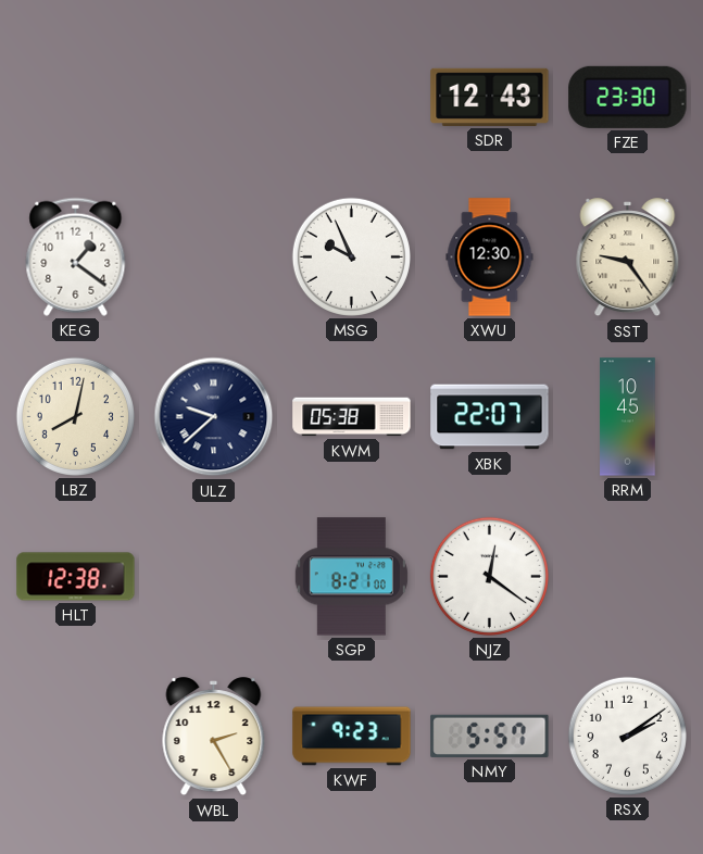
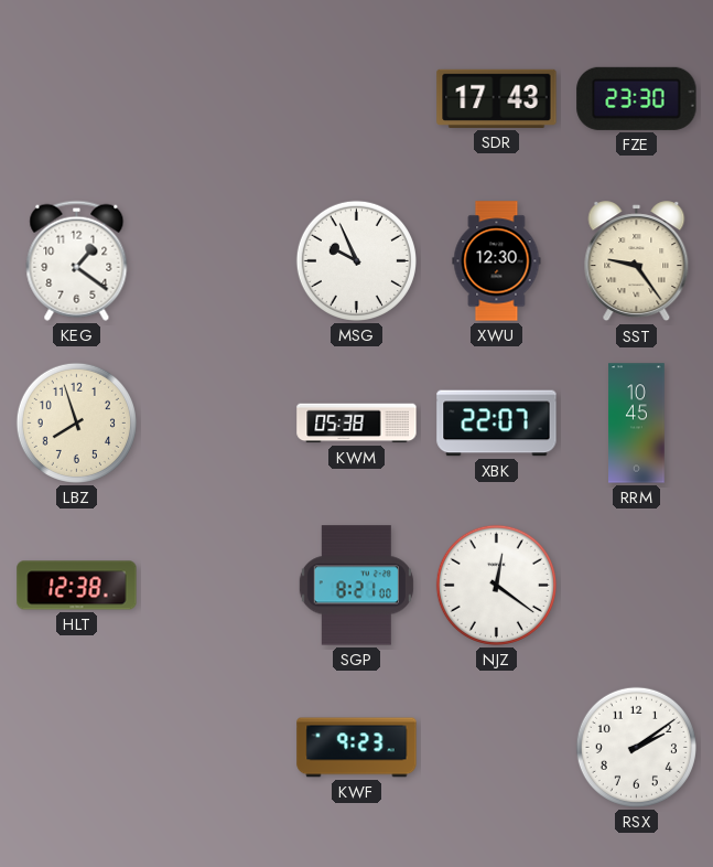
SDR: 12:43 -> 17:43
LBZ: 8:02 -> 7:57
ULZ: 9:38 -> none
WBL: 2:25 -> none
NMY: 5:57 -> none
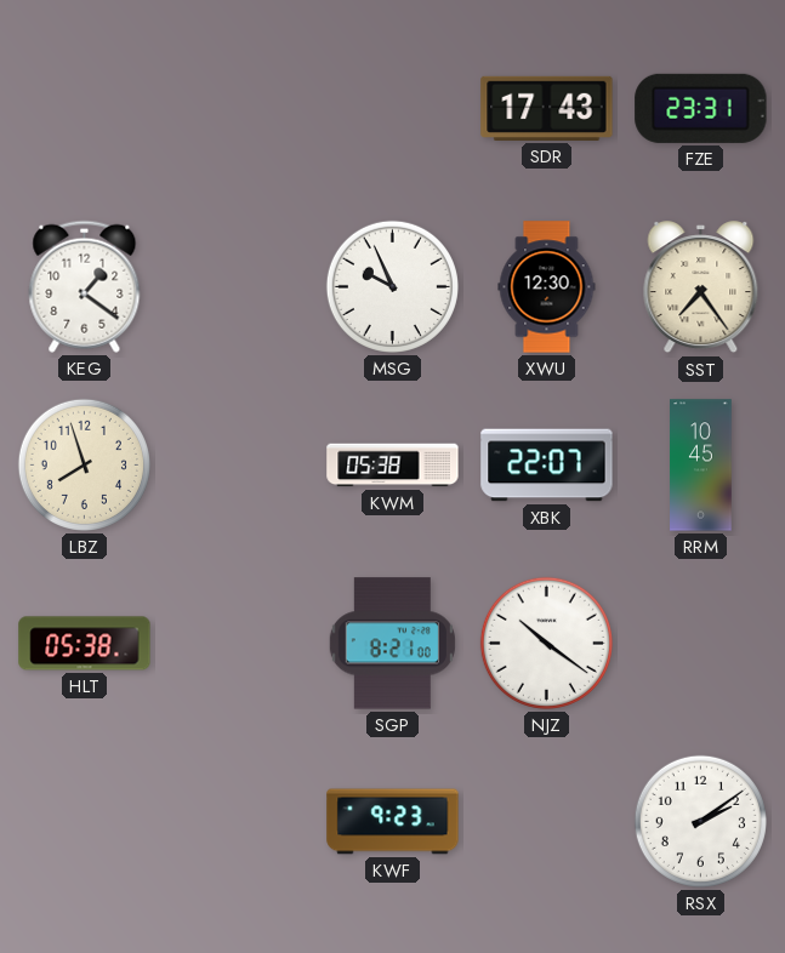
FZE: 23:30 -> 23:31
SST: 9:24 -> 7:24
HLT: 12:38 -> 05:38
NJZ: 12:21 -> 10:21
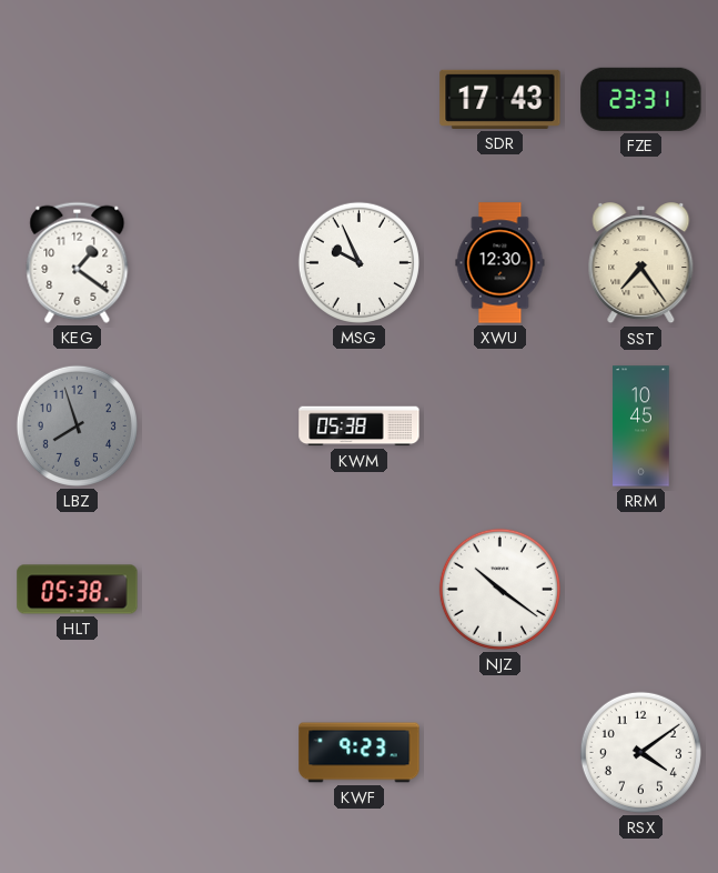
LBZ dial: cream -> grey
XBK: 22:07 -> none
SGP: 8:21 -> none
RSX: 2:09 -> 4:09
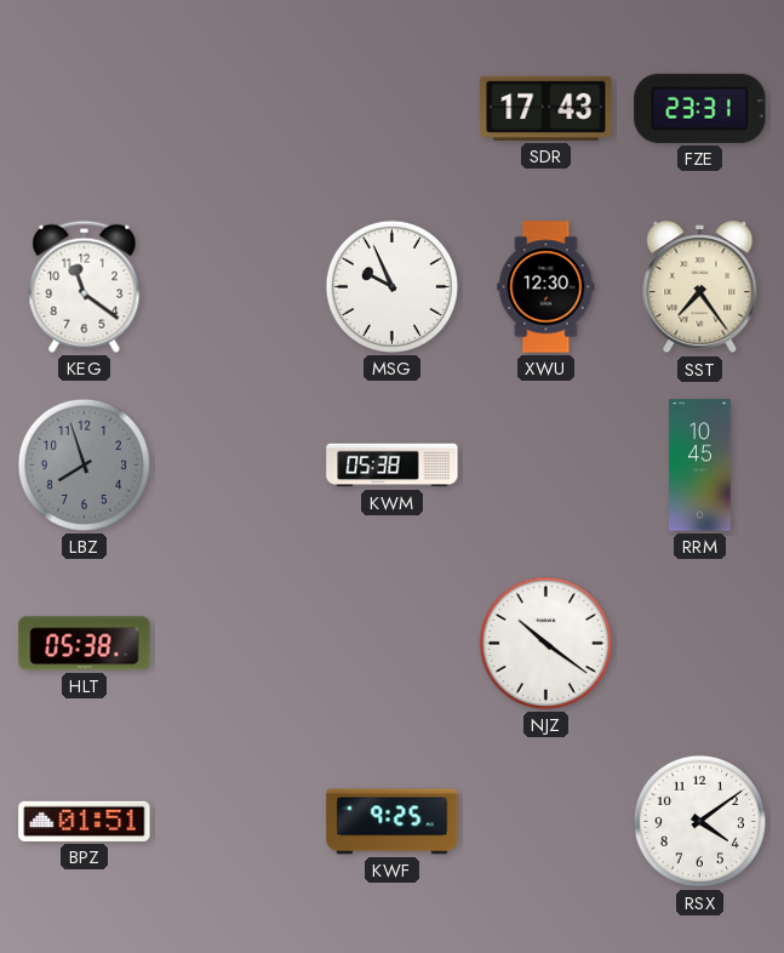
KEG: 1:21 -> 11:21
BPZ: none -> 01:51
KWF: 9:23 -> 9:25
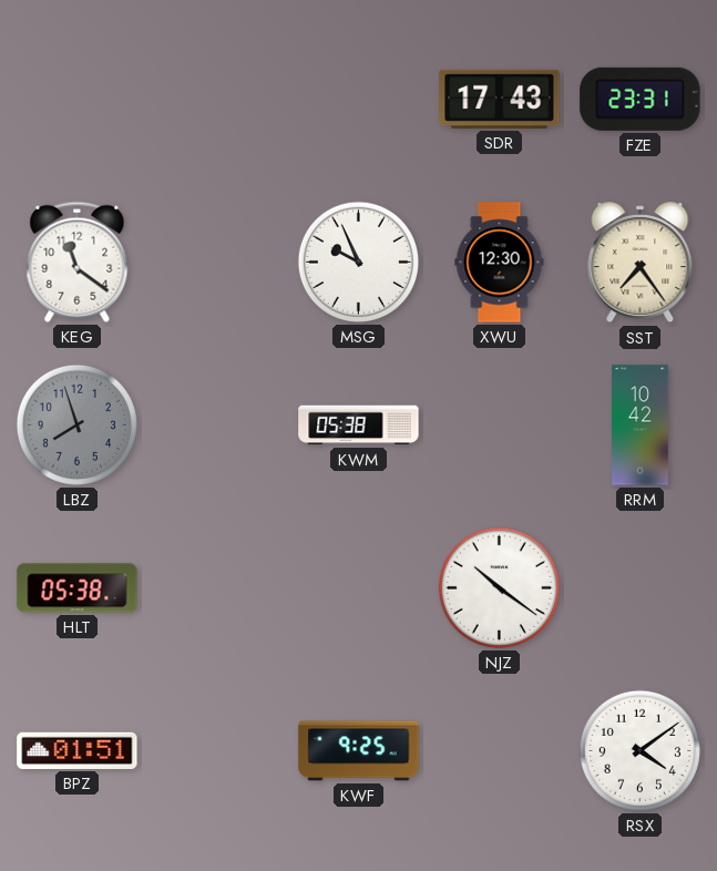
RRM: 10:45 -> 10:42
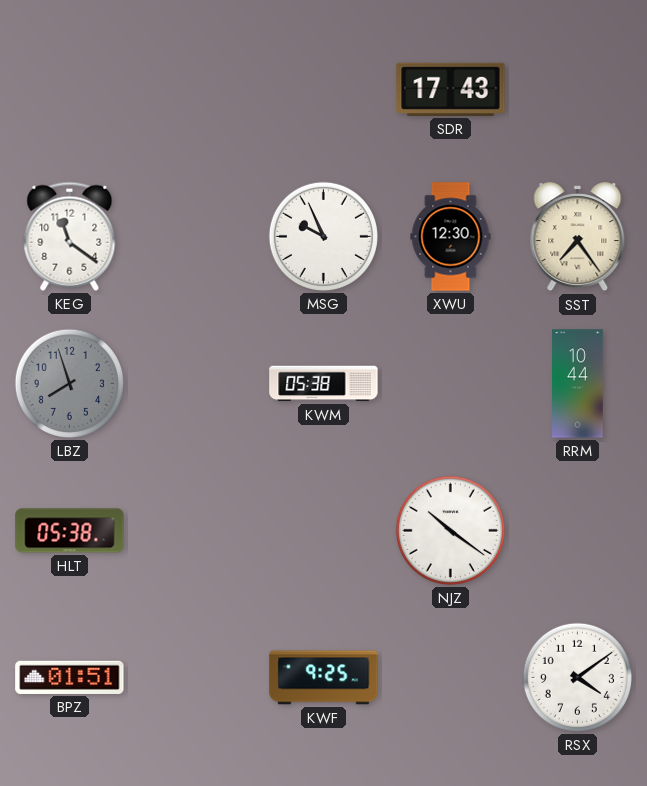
FZE: 23:31 -> none
RRM: 10:42 -> 10:44
